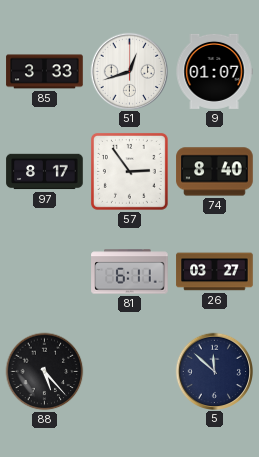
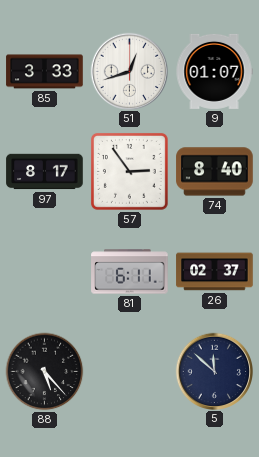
26: 03:27 -> 02:37
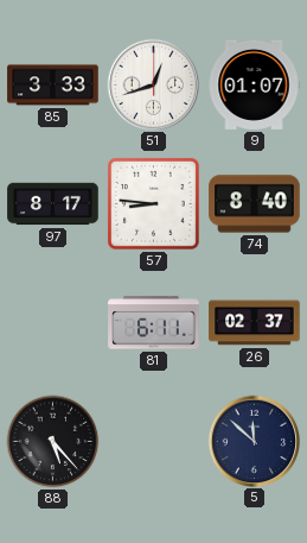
57: 2:54 -> 8:46
